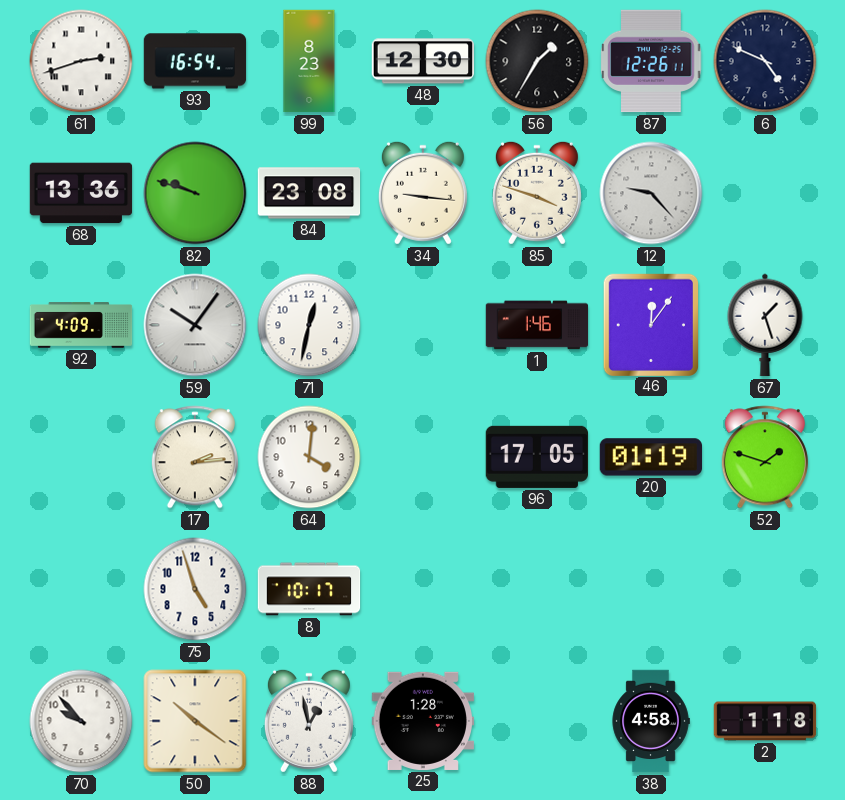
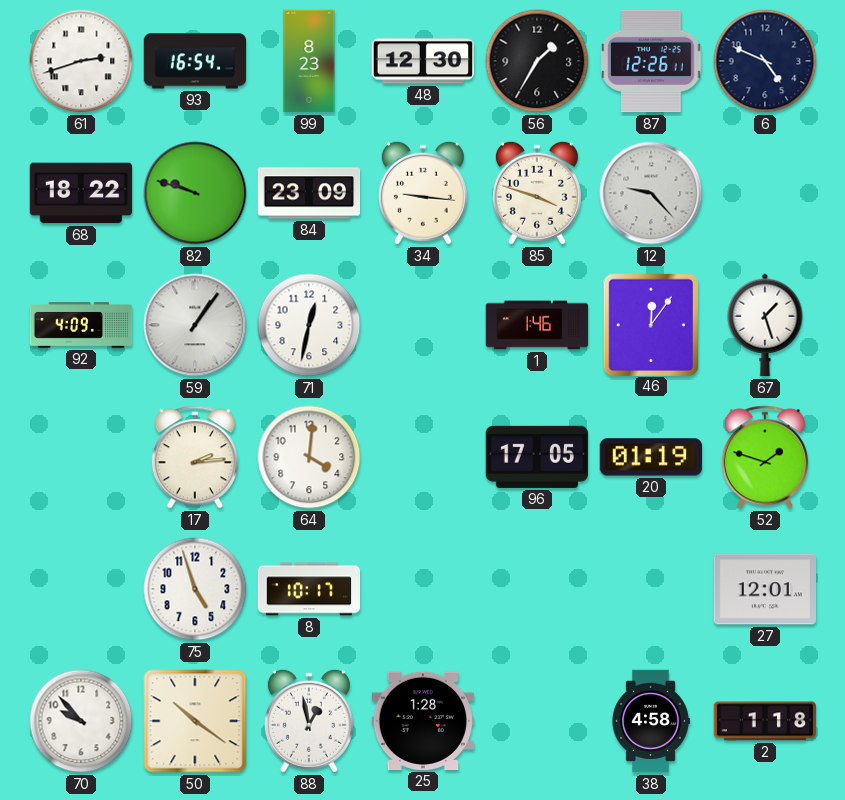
68: 13:36 -> 18:22
84: 23:08 -> 23:09
59: 10:06 -> 1:06
27: none -> 12:01
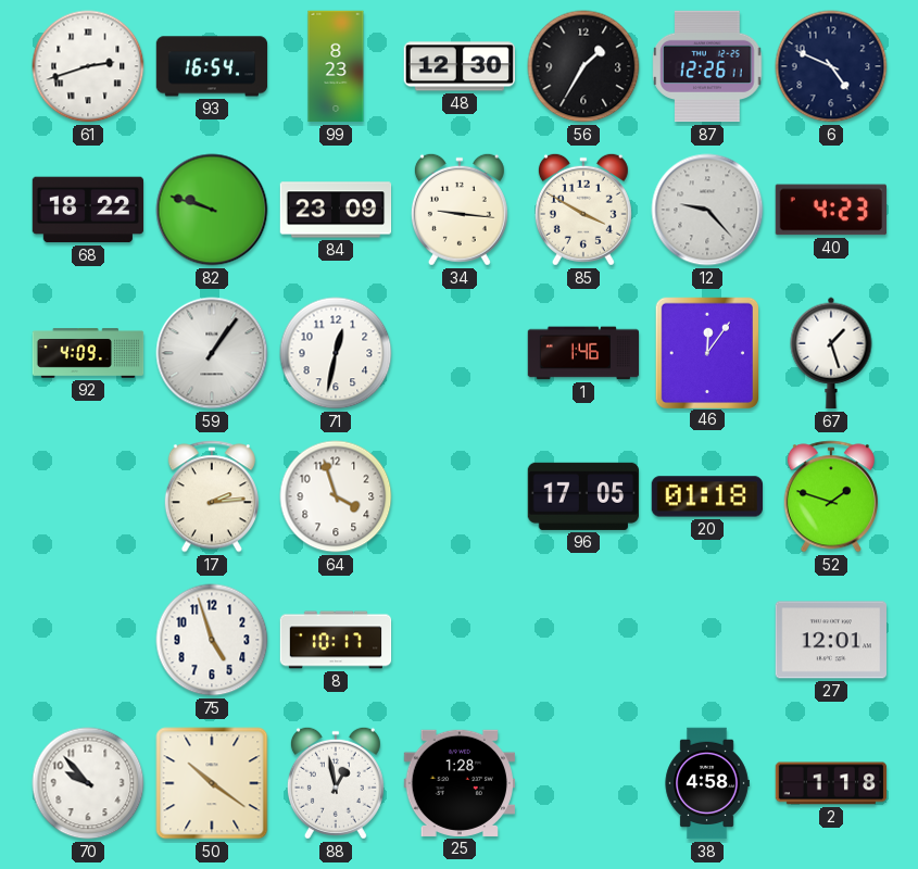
85: 3:48 -> 3:50
40: none -> 4:23
64: 4:01 -> 3:57
20: 01:19 -> 01:18
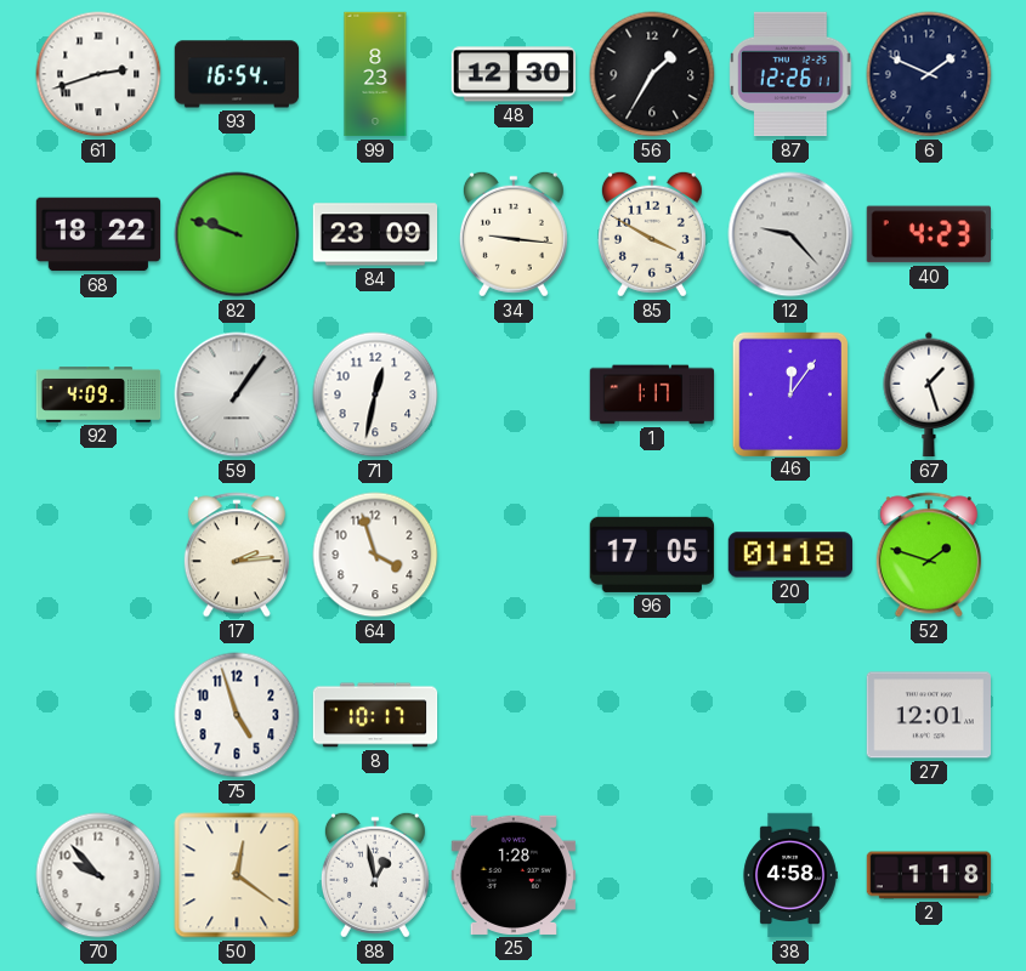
6: 4:49 -> 1:49
1: 1:46 -> 1:17
50: 10:21 -> 12:21
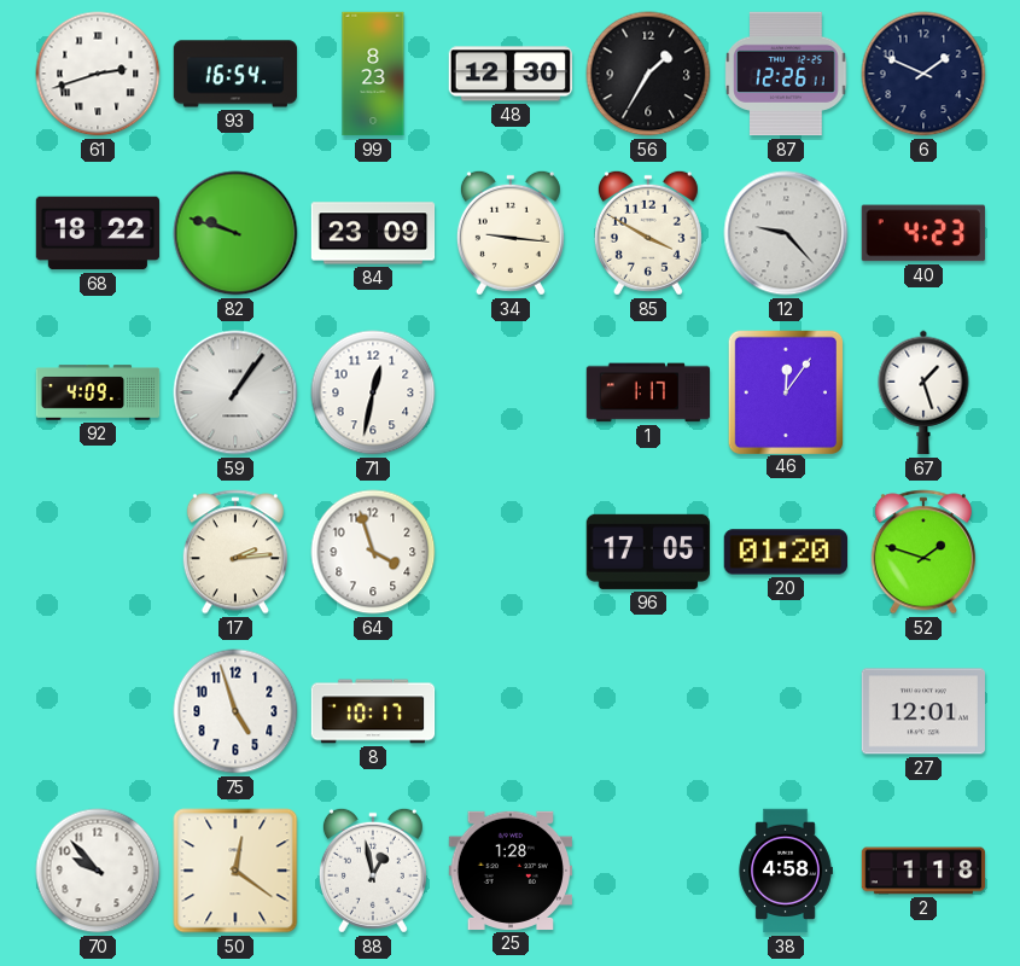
20: 01:18 -> 01:20
